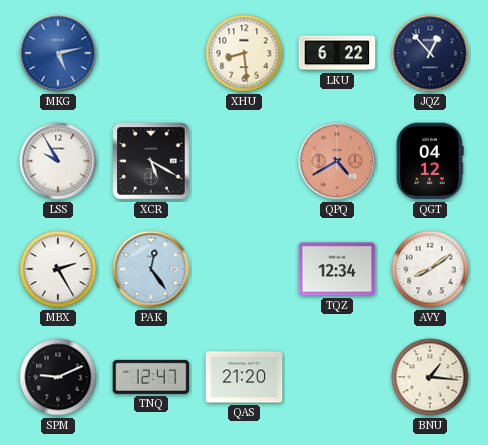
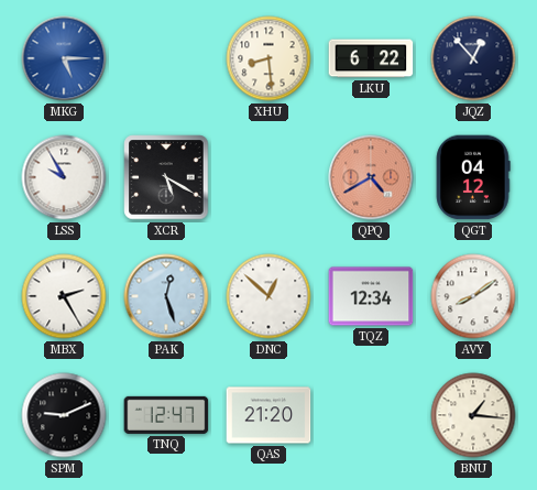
MKG: 5:13 -> 5:15
PAK: 12:24 -> 12:27
DNC: none -> 12:52
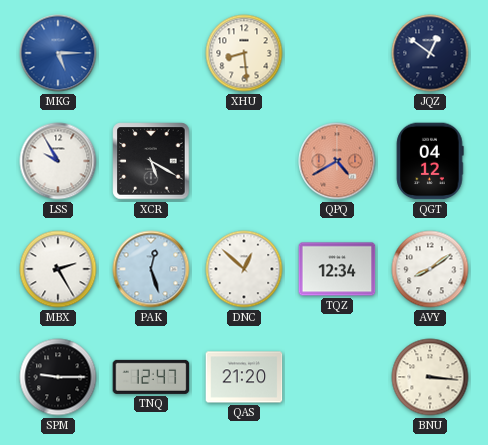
LKU: 6:22 -> none
JQZ: 12:53 -> 12:51
SPM: 9:11 -> 9:15
BNU: 1:16 -> 3:16
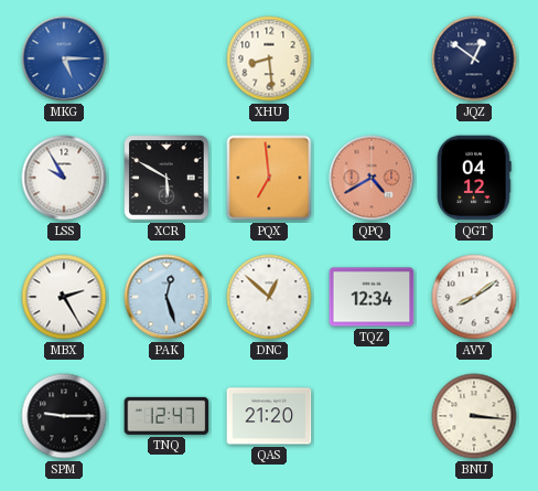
XCR: 5:20 -> 5:50
PQX: none -> 6:59
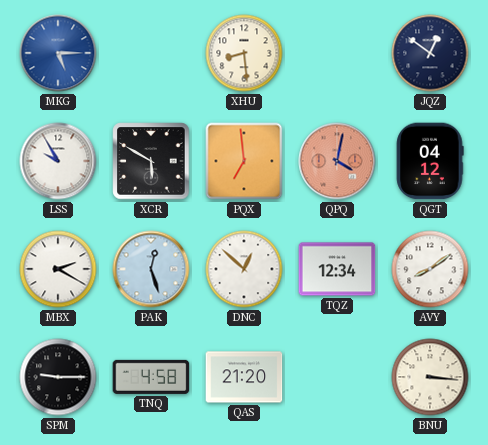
QPQ: 4:40 -> 4:02
MBX: 2:25 -> 2:20
TNQ: 12:47 -> 4:58
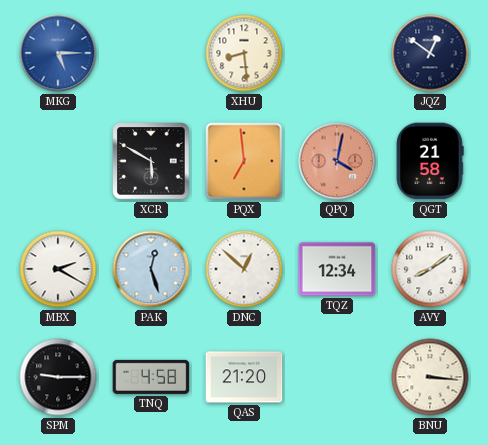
LSS: 9:55 -> none
QGT: 04:12 -> 21:58
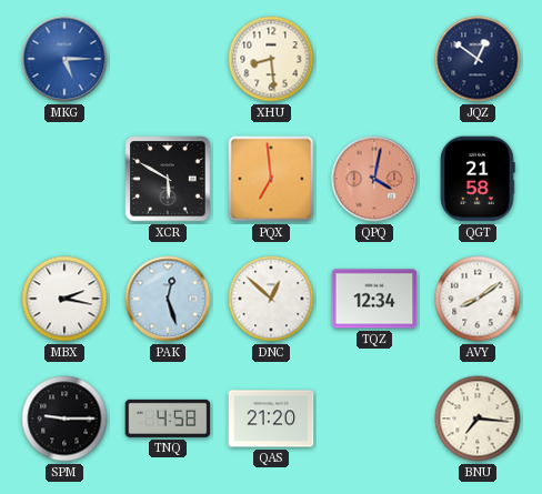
MBX: 2:20 -> 2:17
BNU: 3:16 -> 7:16
